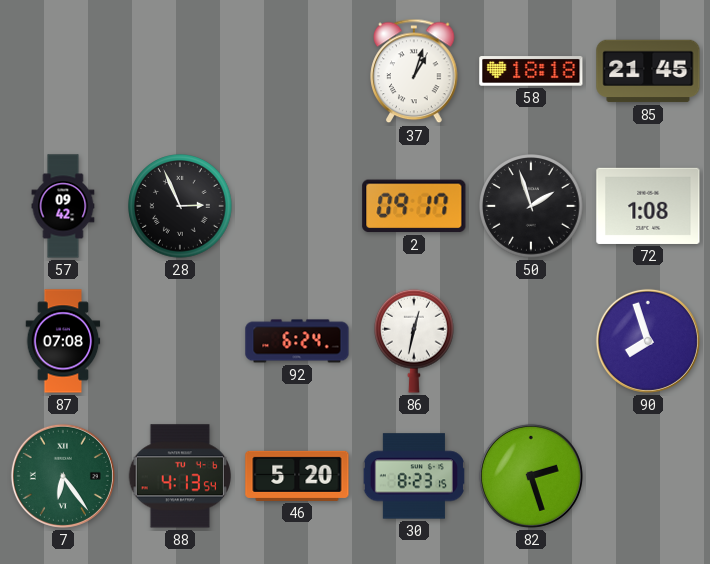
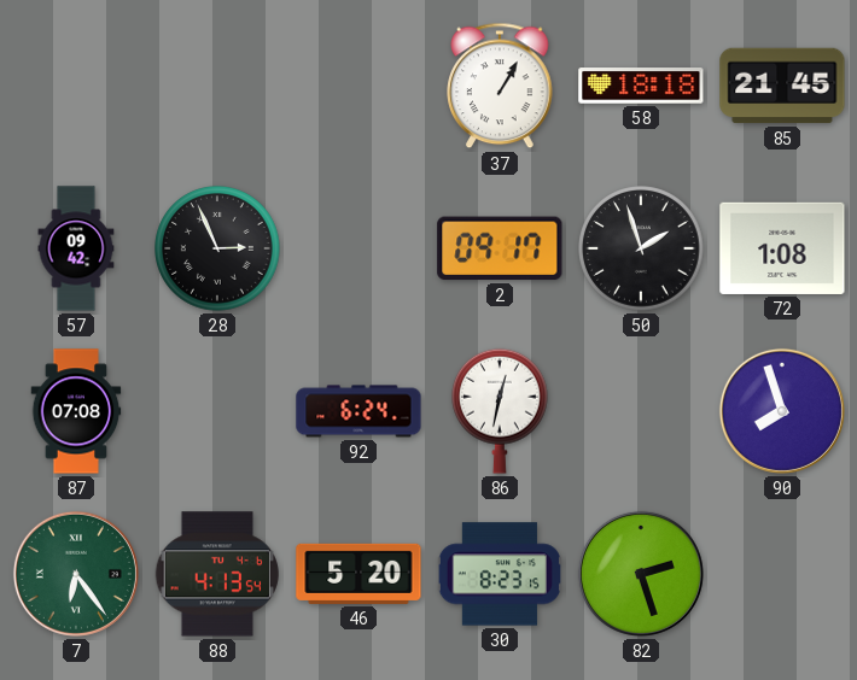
37: 1:03 -> 1:05
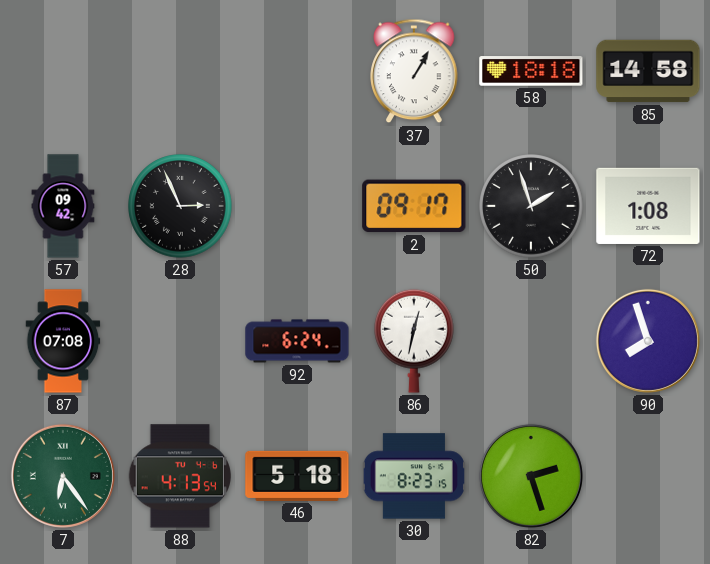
85: 21:45 -> 14:58
46: 5:20 -> 5:18
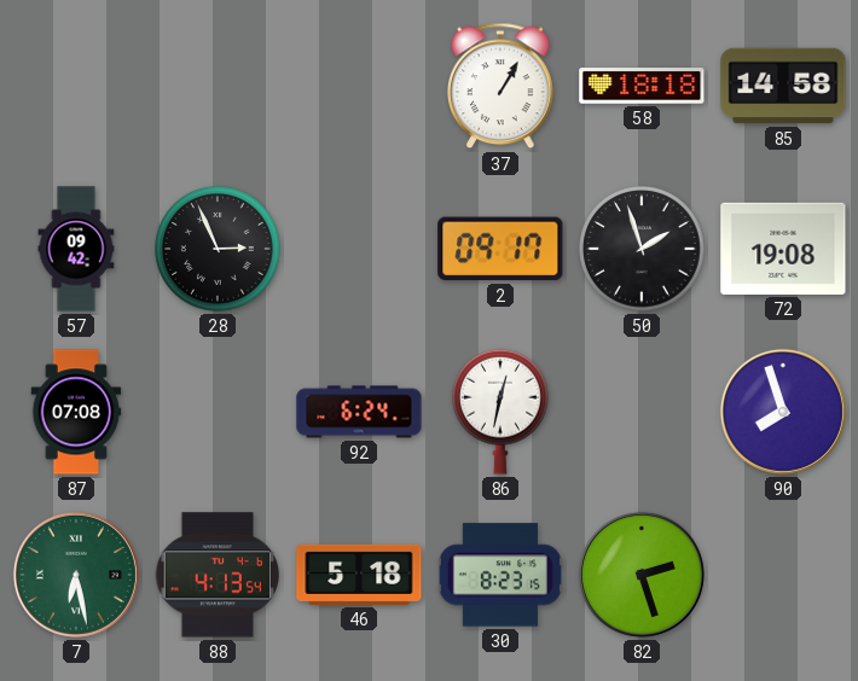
72: 1:08 -> 19:08
7: 6:24 -> 6:28
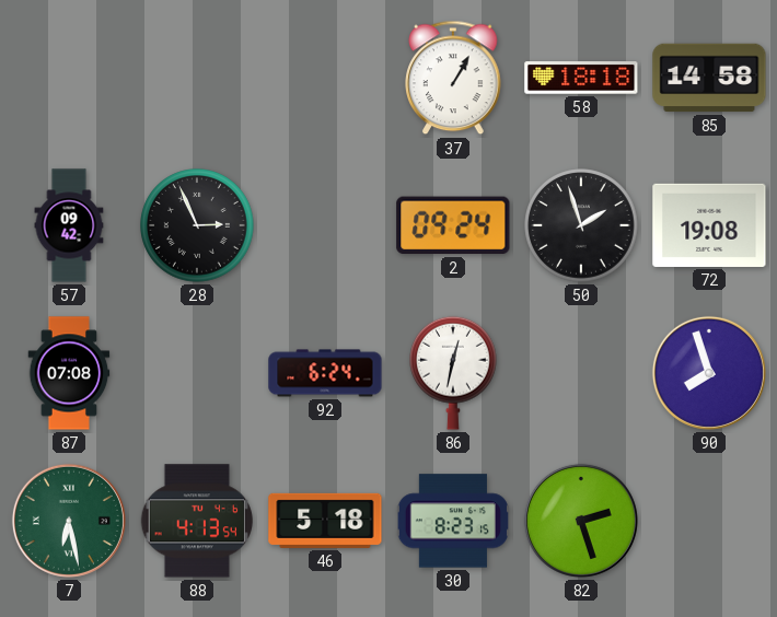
2: 09:17 -> 09:24
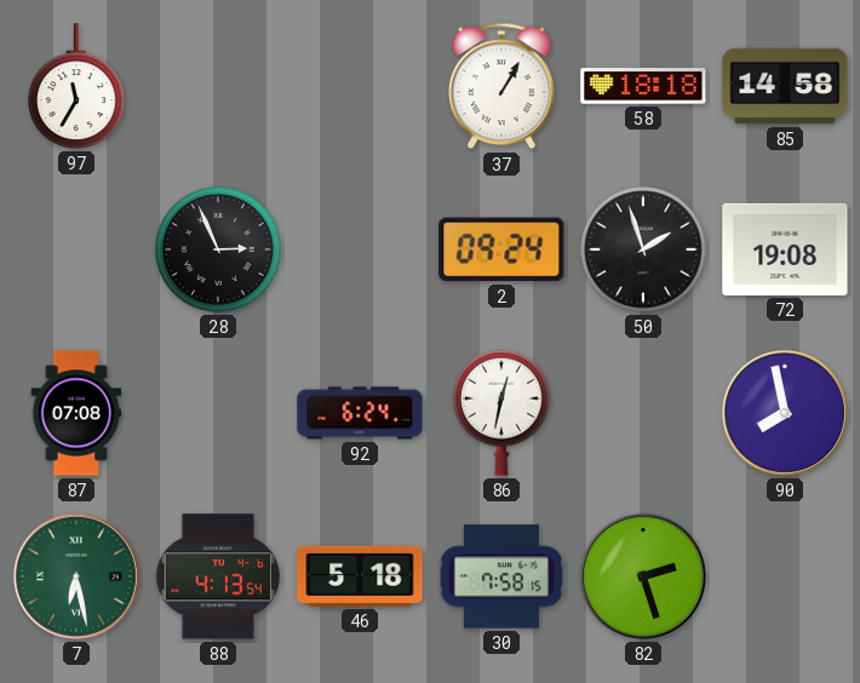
97: none -> 11:35
57: 09:42 -> none
90: 7:57 -> 7:58
30: 8:23 -> 7:58
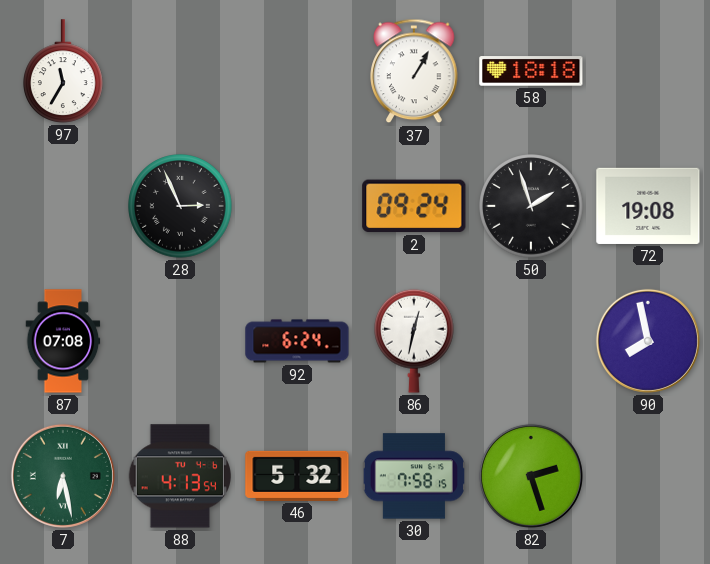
85: 14:58 -> none
46: 5:18 -> 5:32
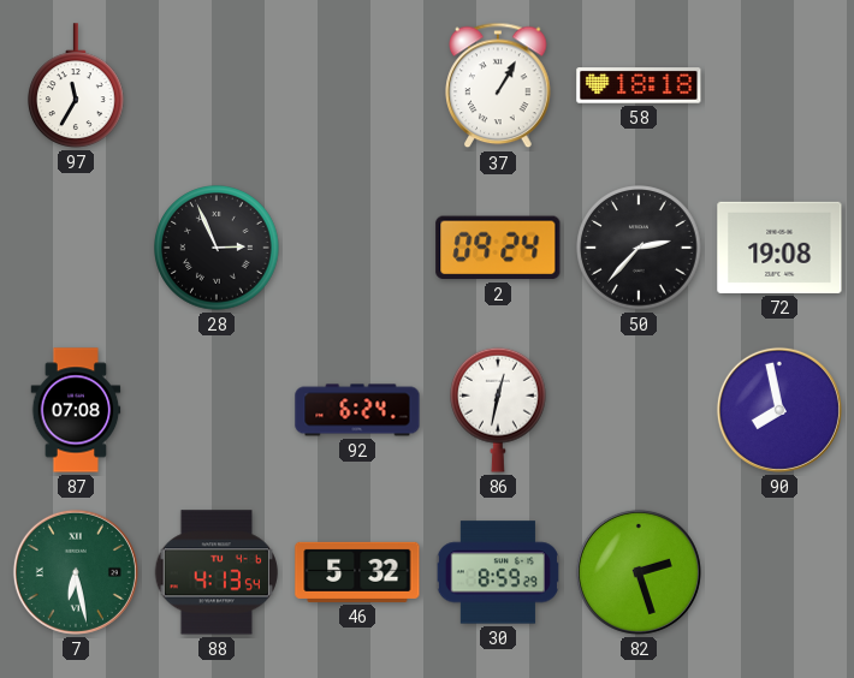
50: 1:57 -> 2:37
30: 7:58 -> 8:59
